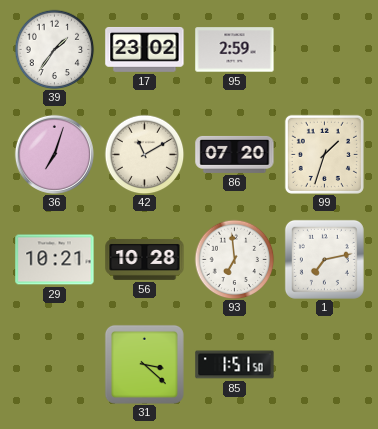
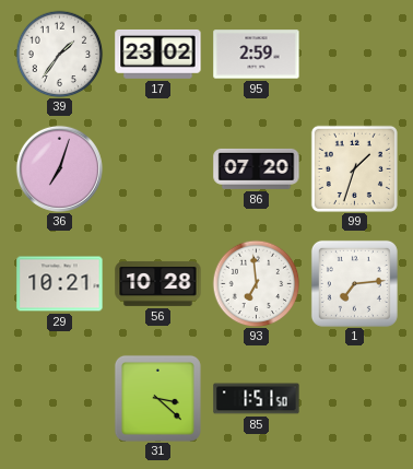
42: 11:10 -> none
1: 7:13 -> 7:14
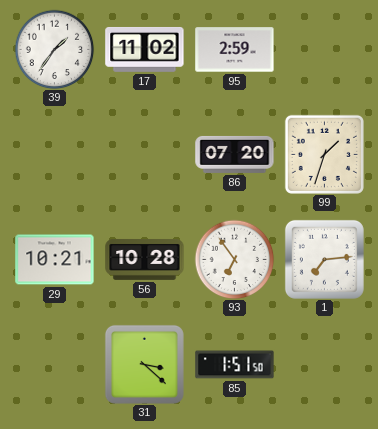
17: 23:02 -> 11:02
36: 7:03 -> none
93: 6:59 -> 6:54
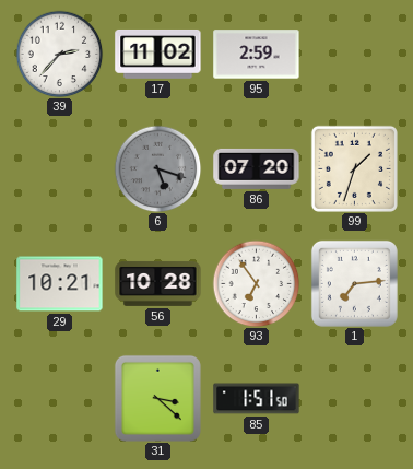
39: 1:36 -> 2:37
6: none -> 5:18
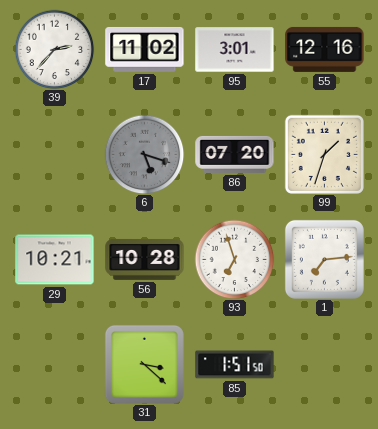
95: 2:59 -> 3:01
55: none -> 12:16
93: 6:54 -> 6:57
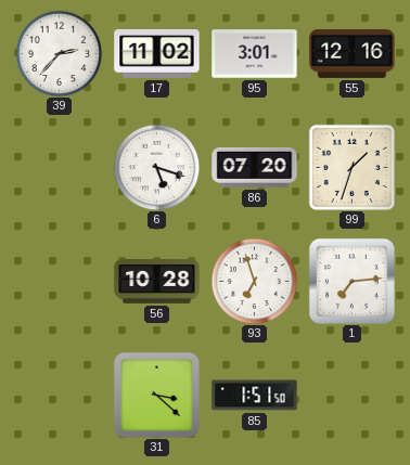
6 dial: grey -> white
29: 10:21 -> none
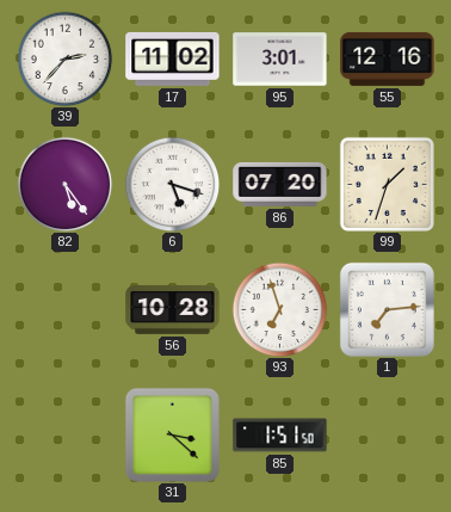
82: none -> 5:24
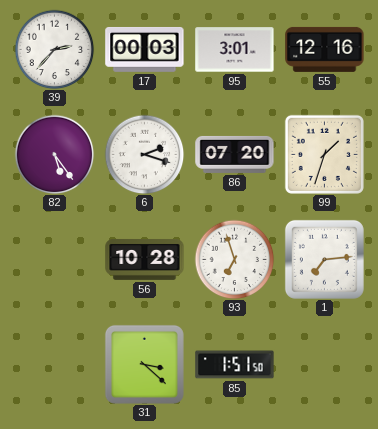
17: 11:02 -> 00:03
6: 5:18 -> 2:18
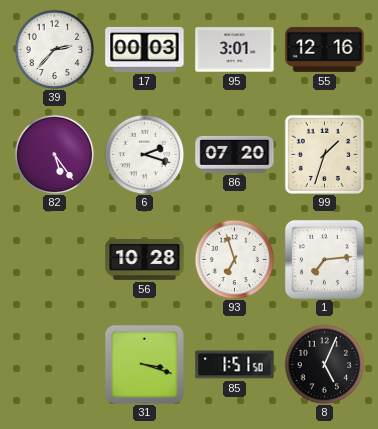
31: 3:22 -> 3:18
8: none -> 5:04
